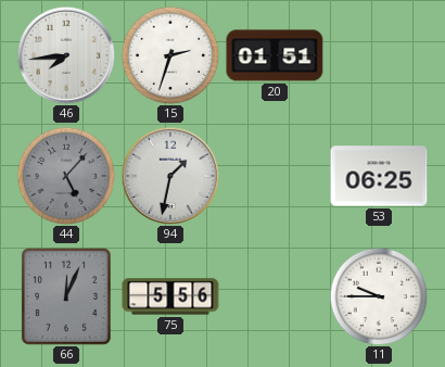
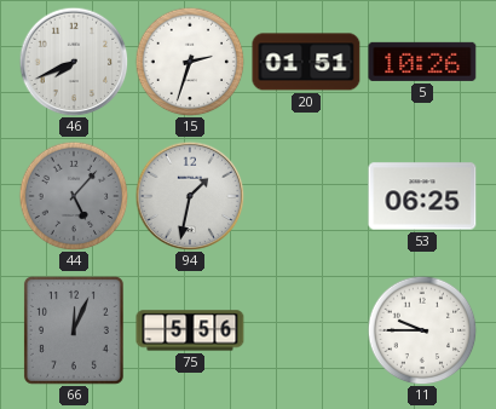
46: 7:44 -> 7:41
5: none -> 10:26
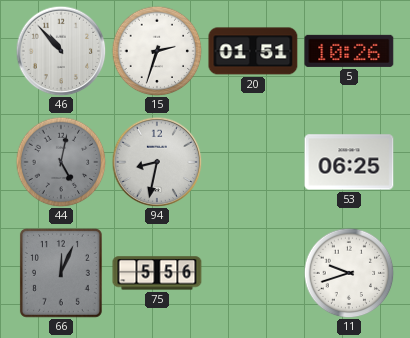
46: 7:41 -> 10:53
44: 5:07 -> 5:02
94: 1:32 -> 8:32
11: 9:45 -> 9:42
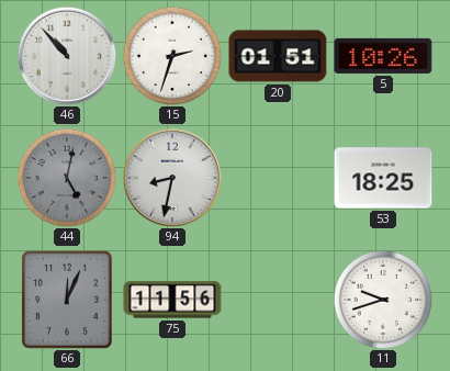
53: 06:25 -> 18:25
75: 5:56 -> 11:56
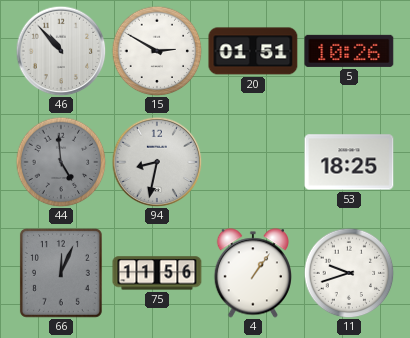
15: 2:33 -> 2:50
44: 5:02 -> 4:59
4: none -> 1:06
